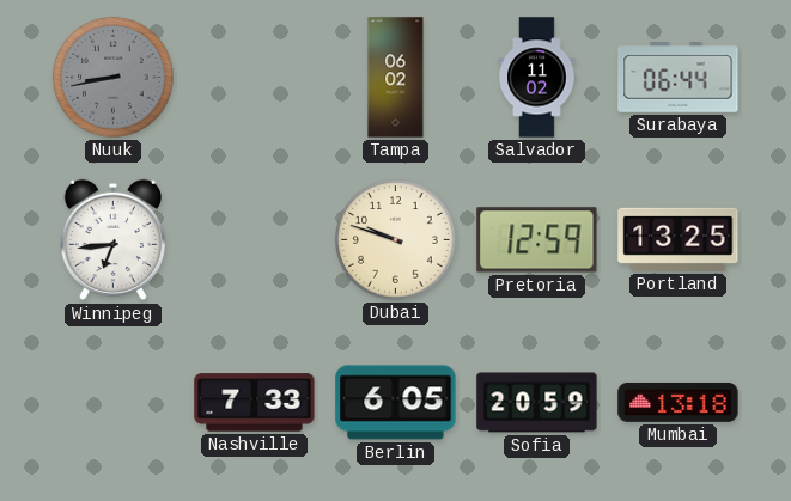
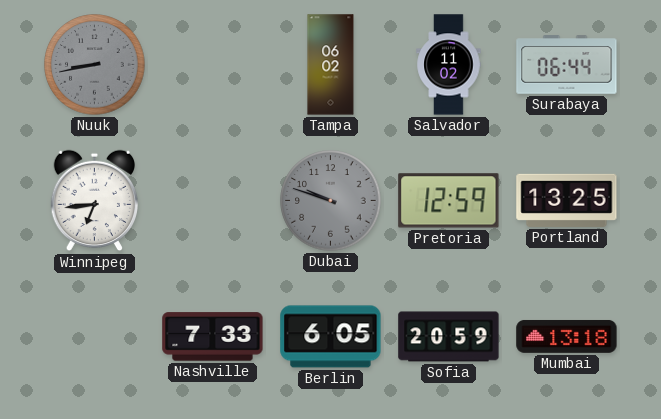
Dubai dial: cream -> grey
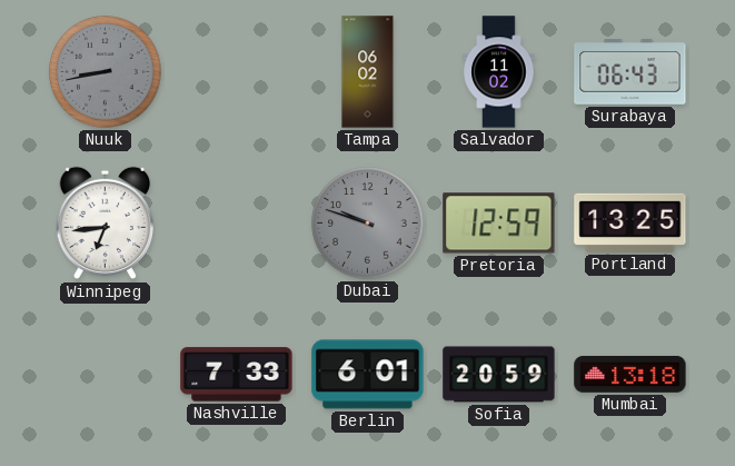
Surabaya: 06:44 -> 06:43
Berlin: 6:05 -> 6:01
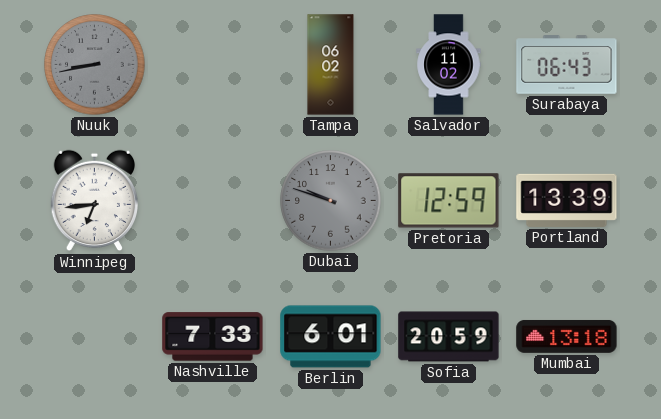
Portland: 13:25 -> 13:39
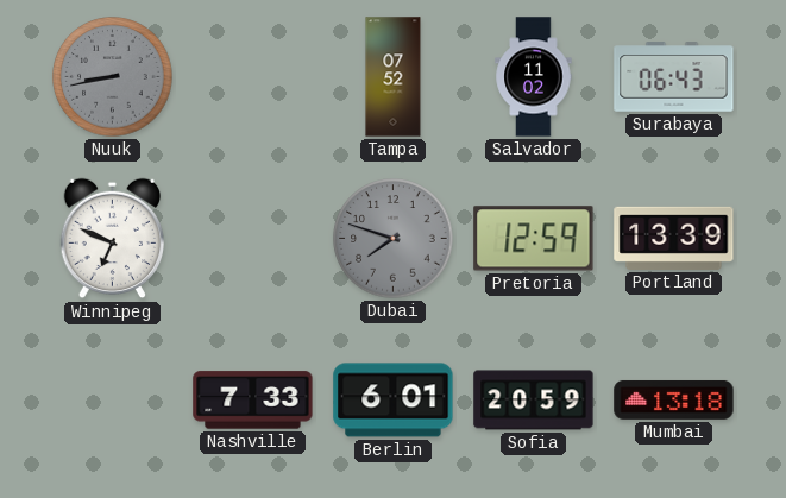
Tampa: 06:02 -> 07:52
Winnipeg: 6:44 -> 6:49
Dubai: 9:48 -> 7:48
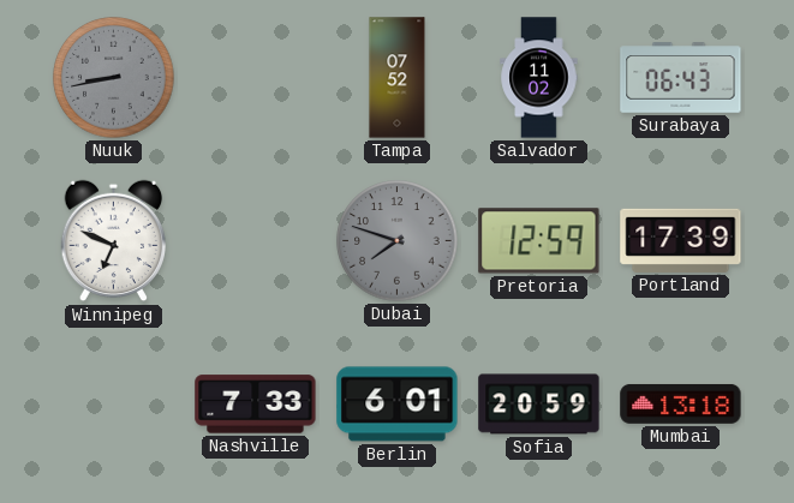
Portland: 13:39 -> 17:39
